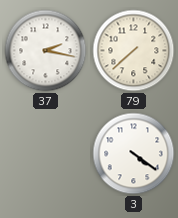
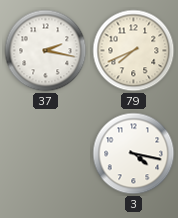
79: 7:38 -> 7:41
3: 4:21 -> 4:17
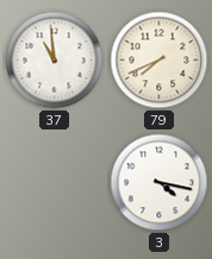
37: 2:17 -> 10:59
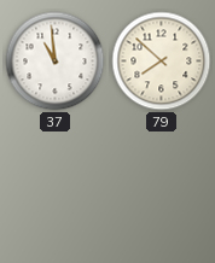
79: 7:41 -> 7:52
3: 4:17 -> none
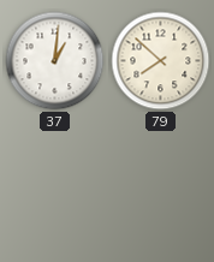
37: 10:59 -> 1:01
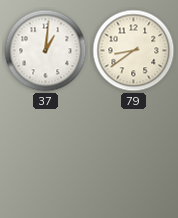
79: 7:52 -> 8:39
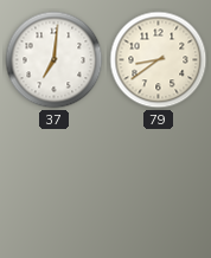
37: 1:01 -> 7:01
